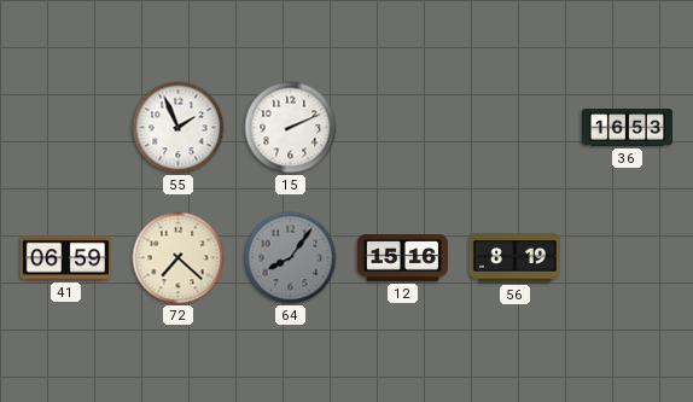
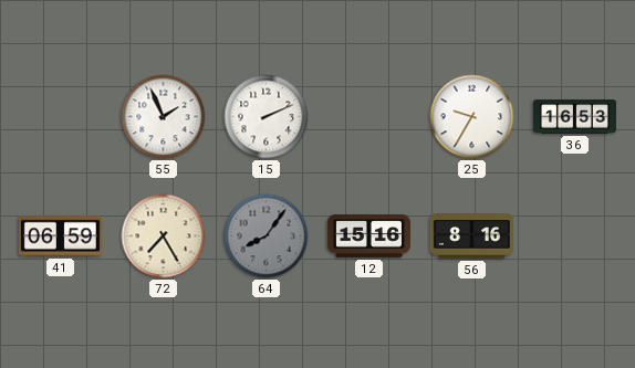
25: none -> 9:35
72: 7:22 -> 7:25
56: 8:19 -> 8:16
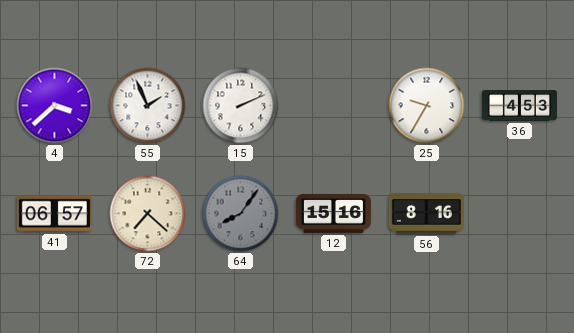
4: none -> 3:38
36: 16:53 -> 4:53
41: 06:59 -> 06:57
72: 7:25 -> 7:22
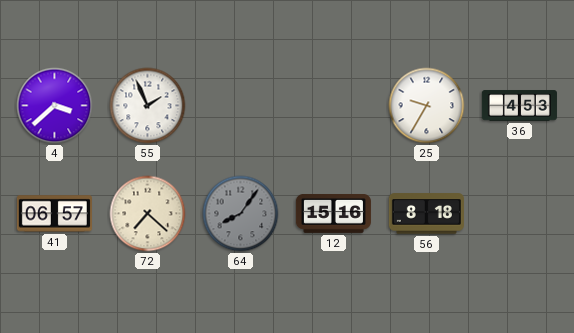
15: 2:11 -> none
56: 8:16 -> 8:18
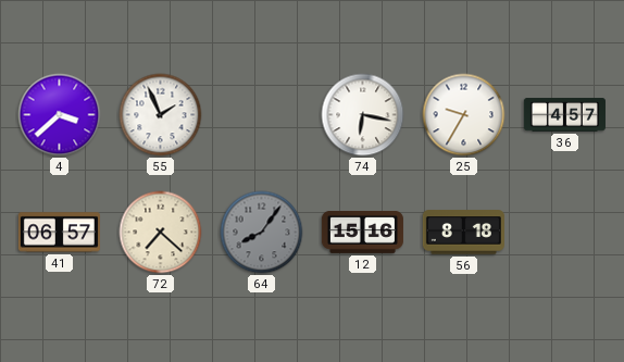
74: none -> 6:17
36: 4:53 -> 4:57
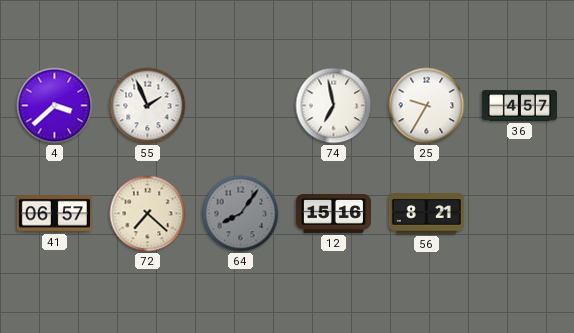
74: 6:17 -> 6:58
56: 8:18 -> 8:21
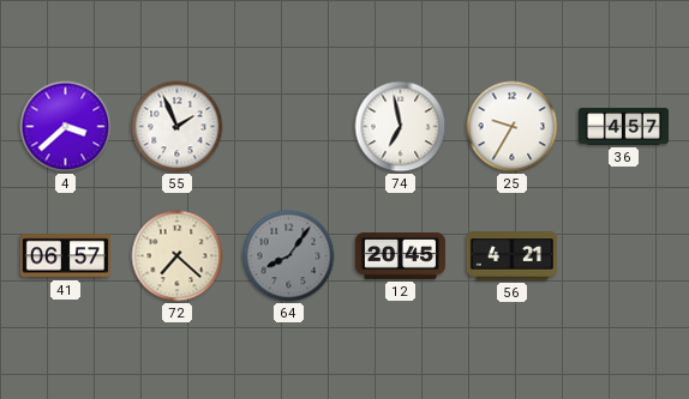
12: 15:16 -> 20:45
56: 8:21 -> 4:21
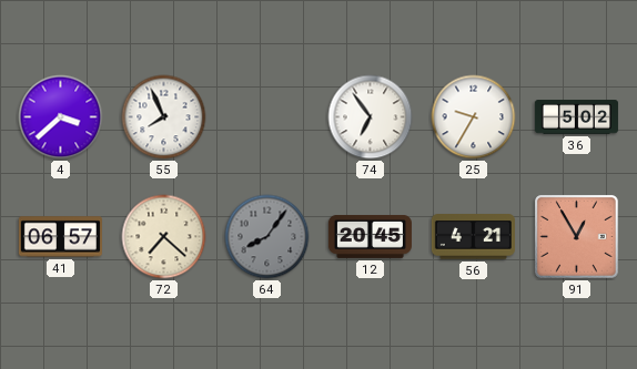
55: 1:56 -> 7:56
74: 6:58 -> 6:54
36: 4:57 -> 5:02
91: none -> 12:55
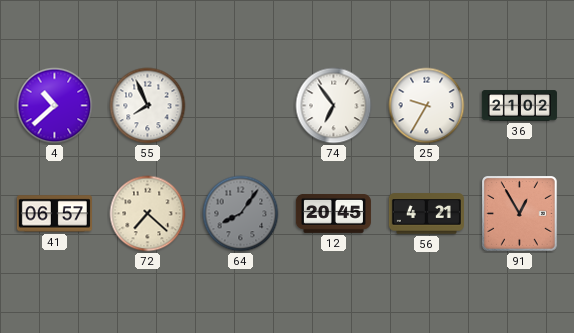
4: 3:38 -> 10:38
36: 5:02 -> 21:02
